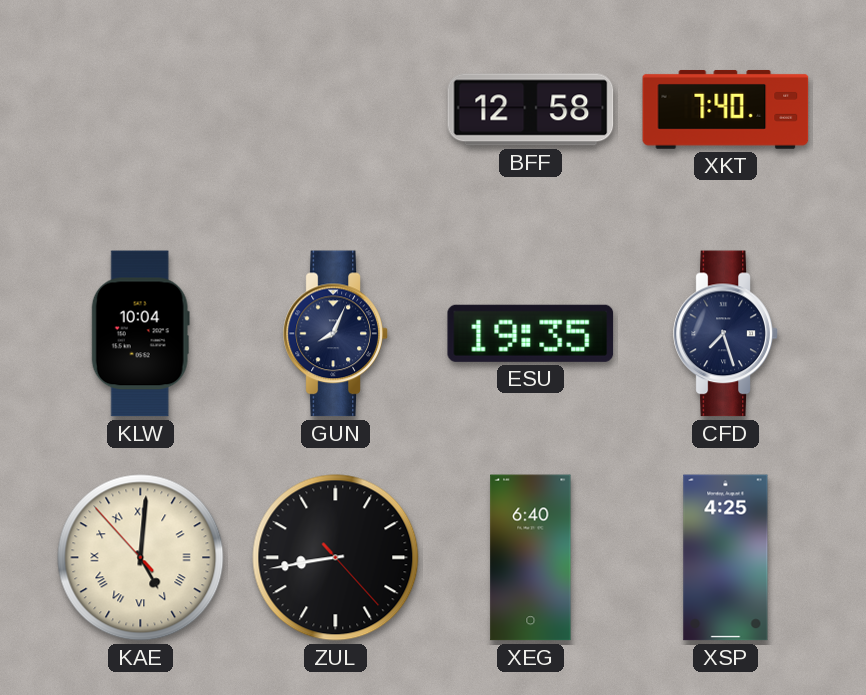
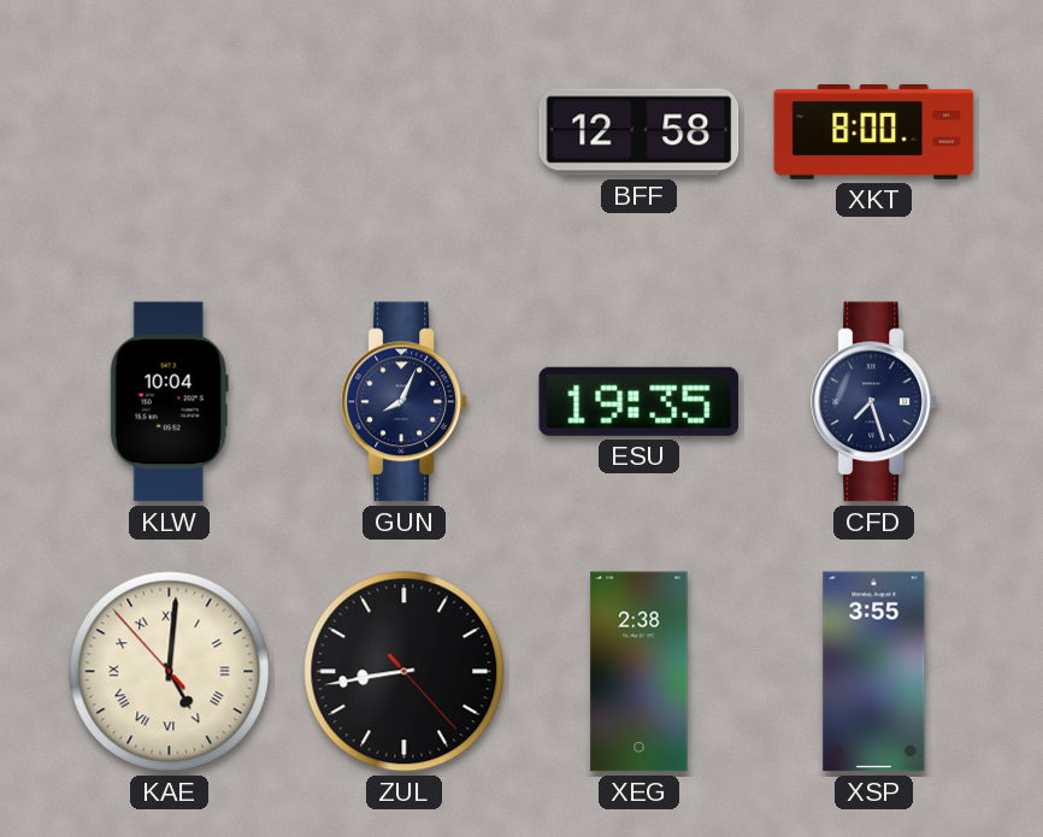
XKT: 7:40 -> 8:00
XEG: 6:40 -> 2:38
XSP: 4:25 -> 3:55
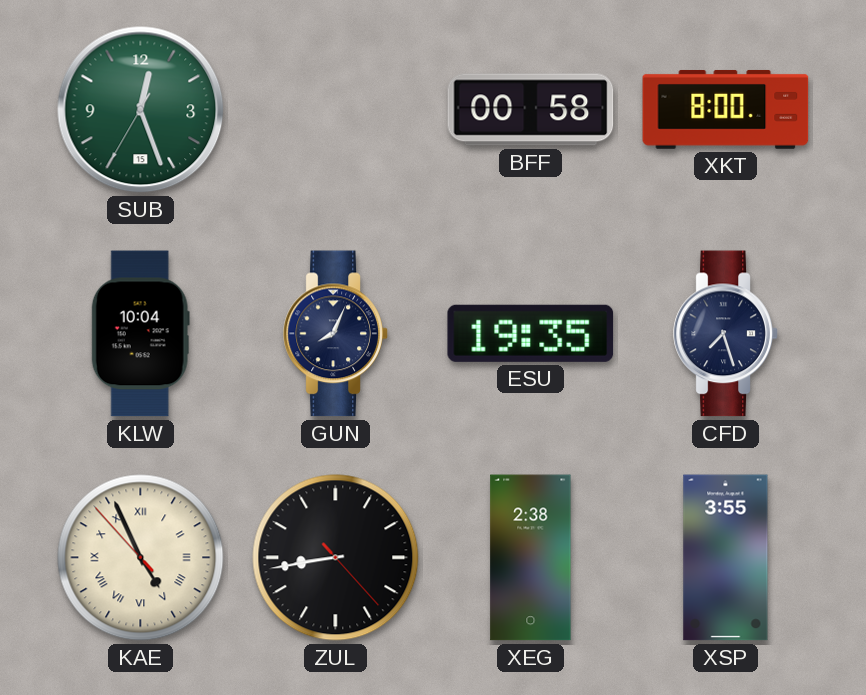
SUB: none -> 12:26
BFF: 12:58 -> 00:58
KAE: 5:00 -> 4:55
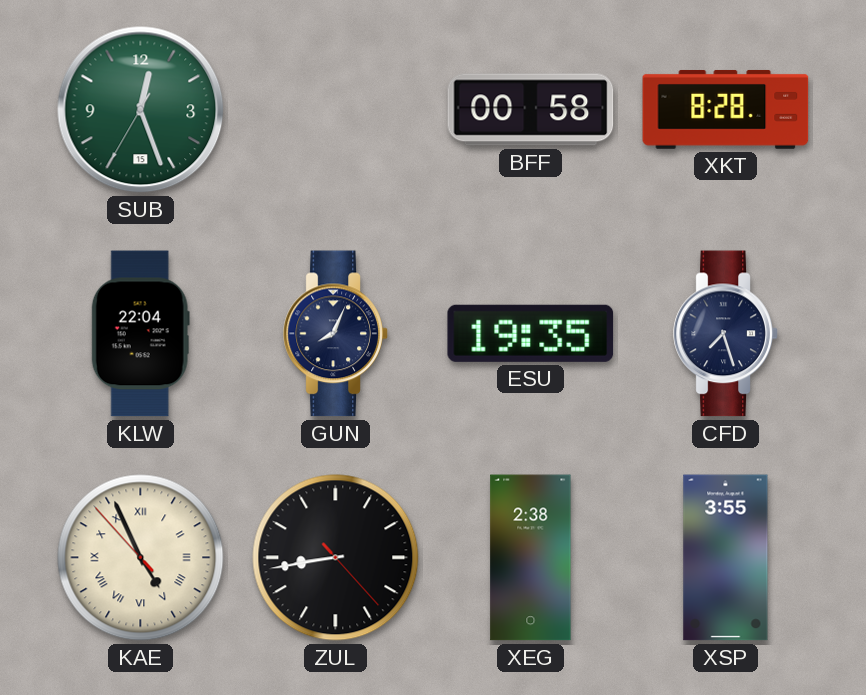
XKT: 8:00 -> 8:28
KLW: 10:04 -> 22:04
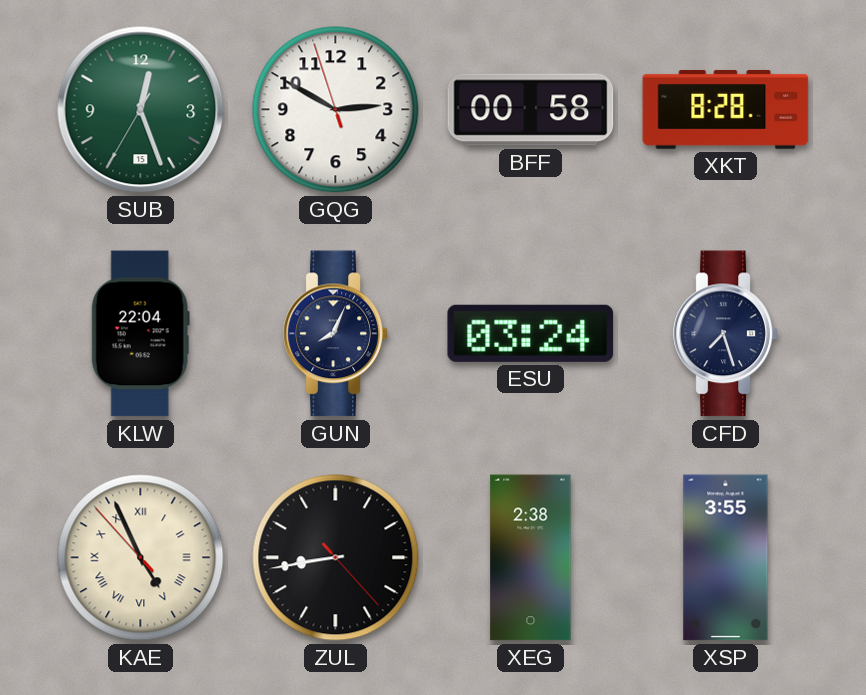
GQG: none -> 2:49
ESU: 19:35 -> 03:24
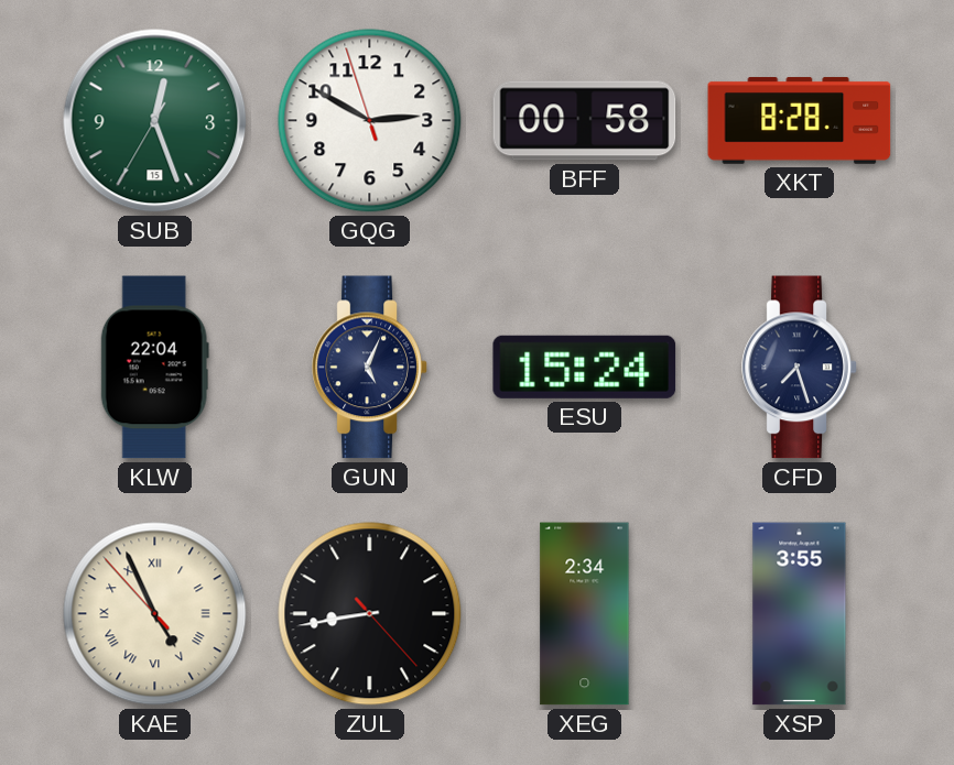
GUN: 8:04 -> 5:04
ESU: 03:24 -> 15:24
XEG: 2:38 -> 2:34
